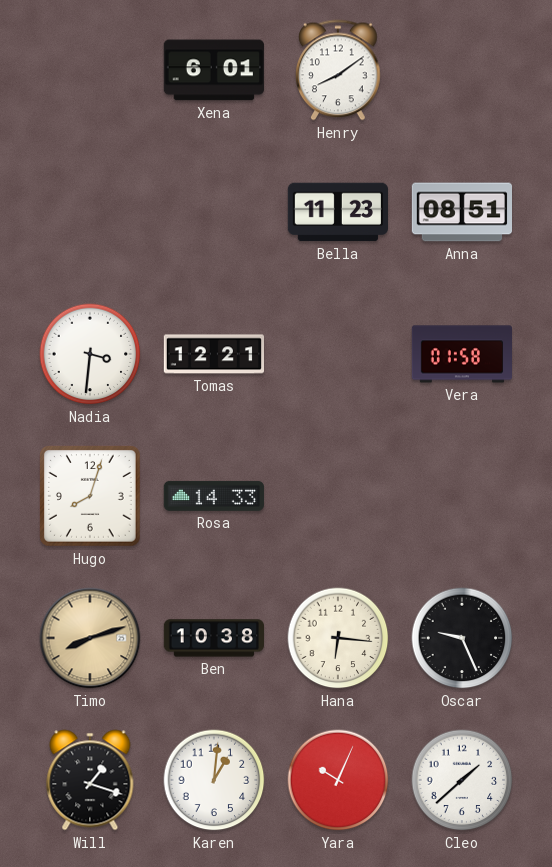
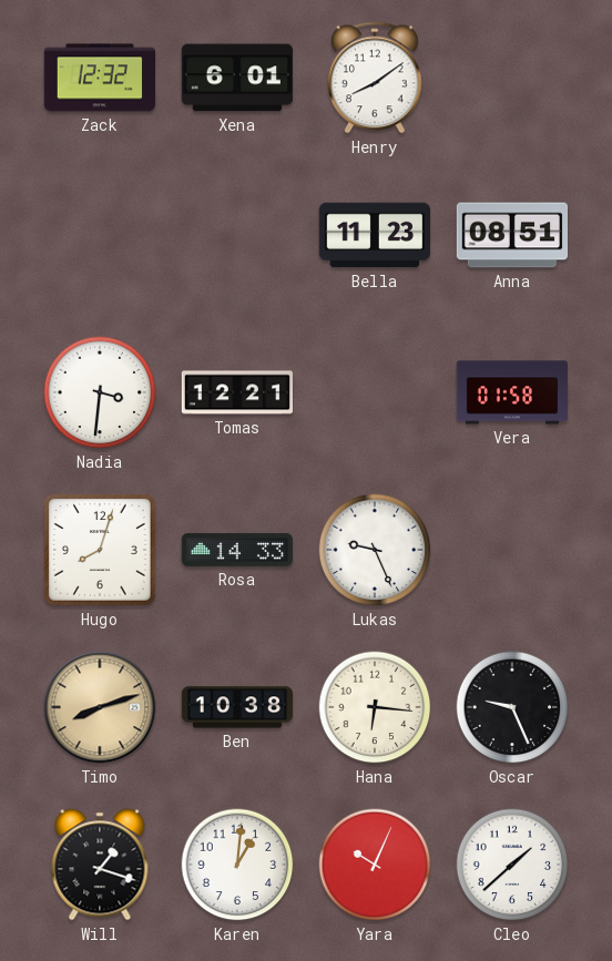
Zack: none -> 12:32
Lukas: none -> 9:26
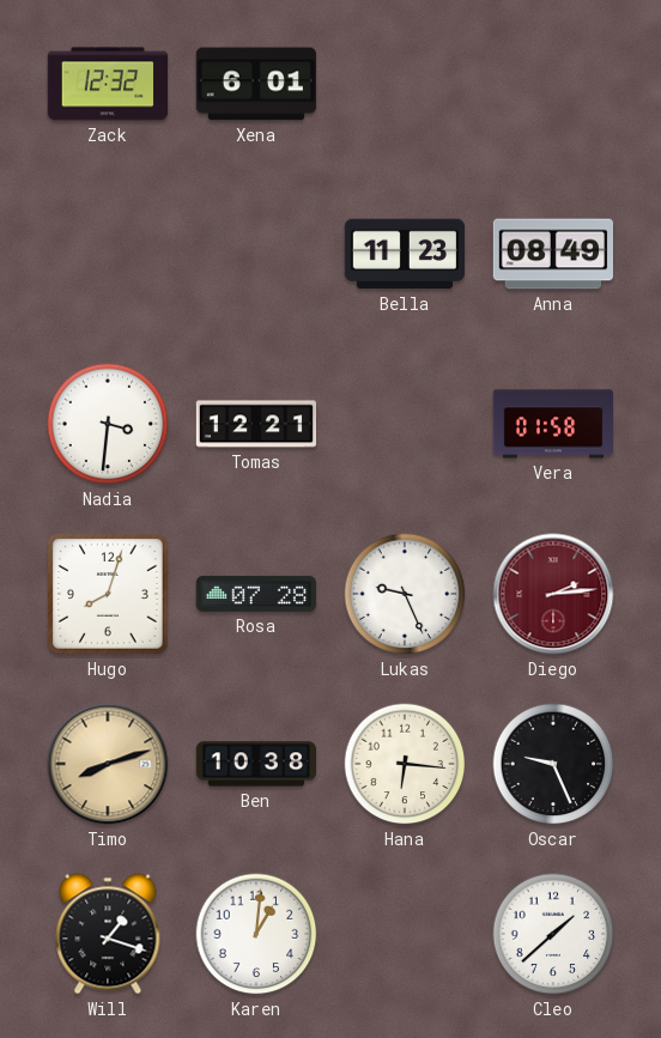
Henry: 8:09 -> none
Anna: 08:51 -> 08:49
Rosa: 14:33 -> 07:28
Diego: none -> 2:14
Yara: 10:04 -> none
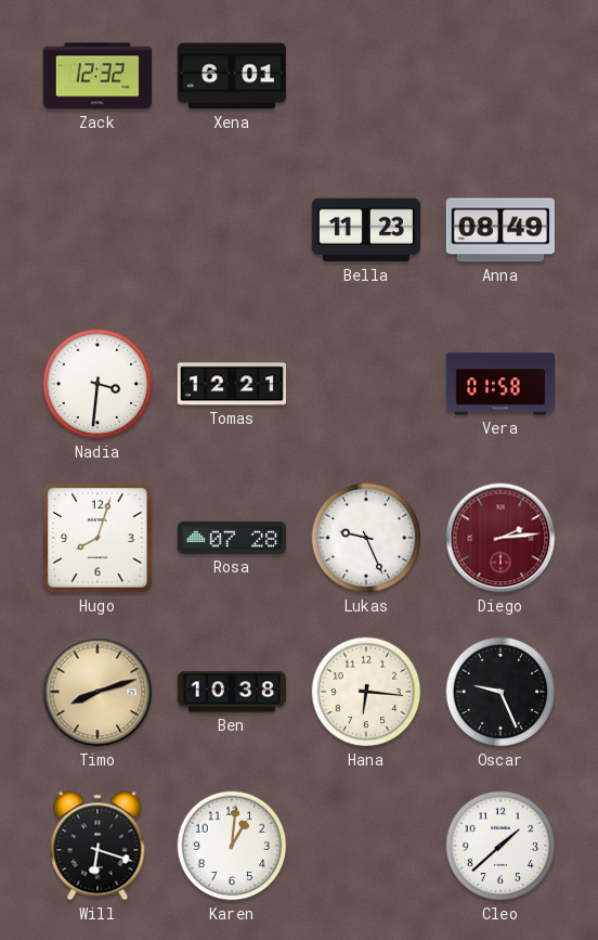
Will: 1:18 -> 6:18
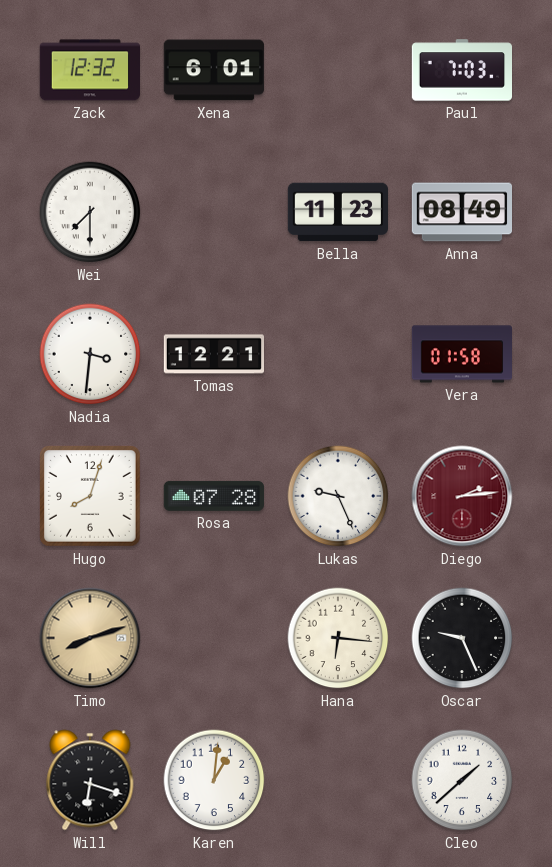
Paul: none -> 7:03
Wei: none -> 7:30
Ben: 10:38 -> none
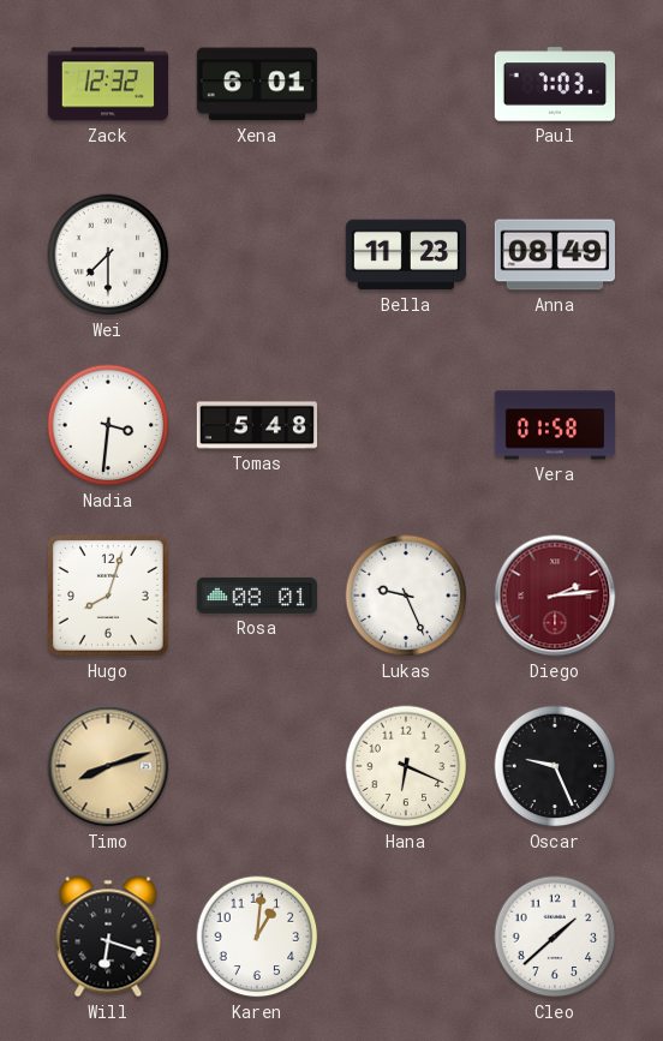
Tomas: 12:21 -> 5:48
Rosa: 07:28 -> 08:01
Hana: 6:16 -> 6:19
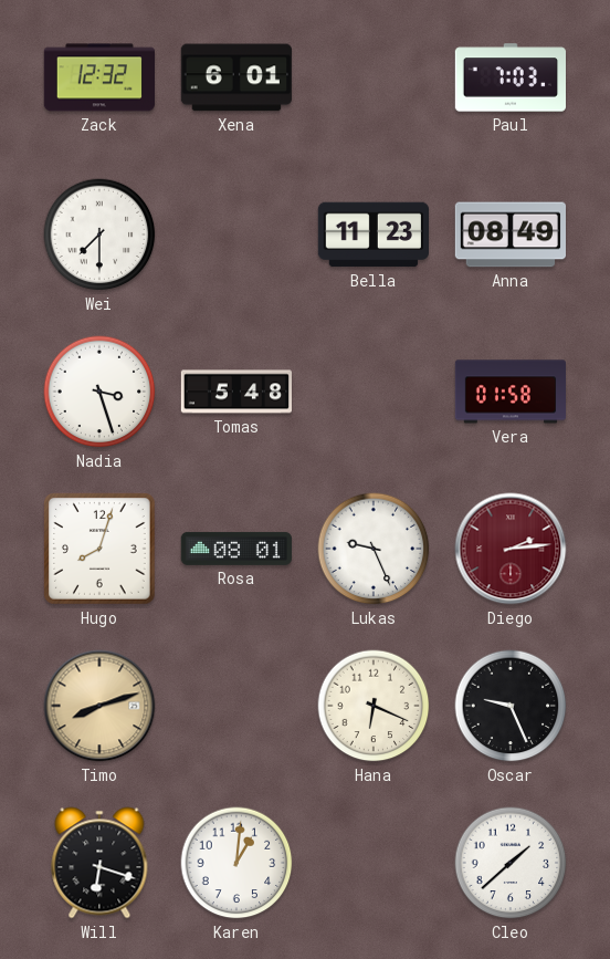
Nadia: 3:31 -> 3:27
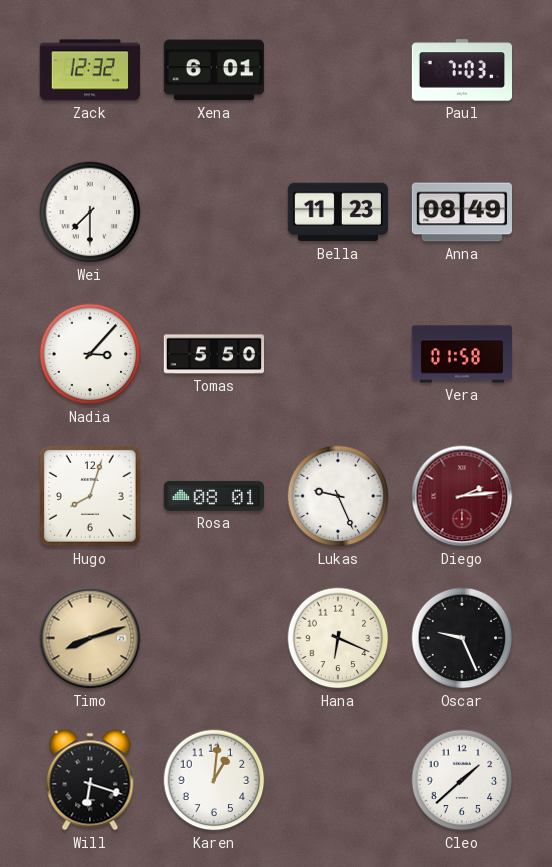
Nadia: 3:27 -> 3:07
Tomas: 5:48 -> 5:50
